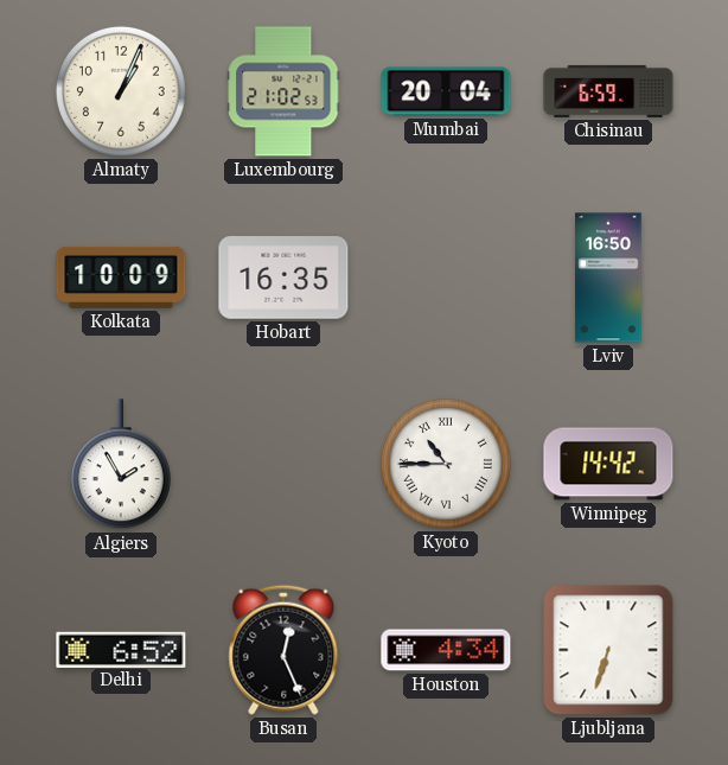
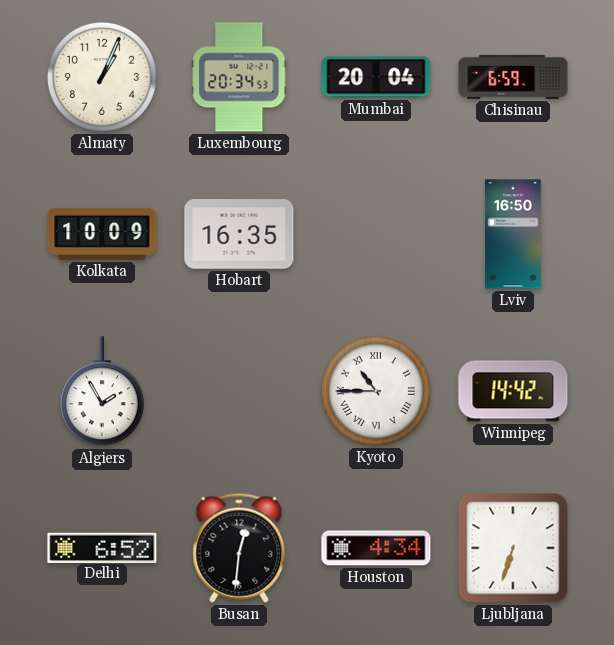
Luxembourg: 21:02 -> 20:34
Busan: 12:26 -> 12:31
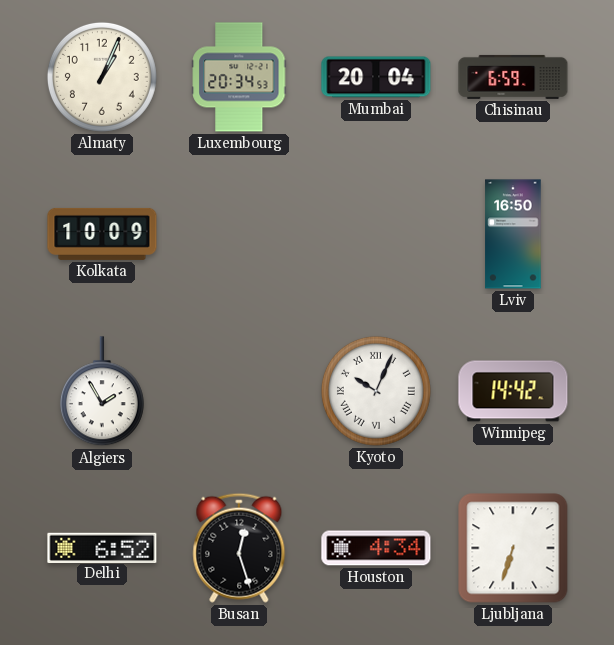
Hobart: 16:35 -> none
Kyoto: 10:45 -> 10:04
Busan: 12:31 -> 12:27
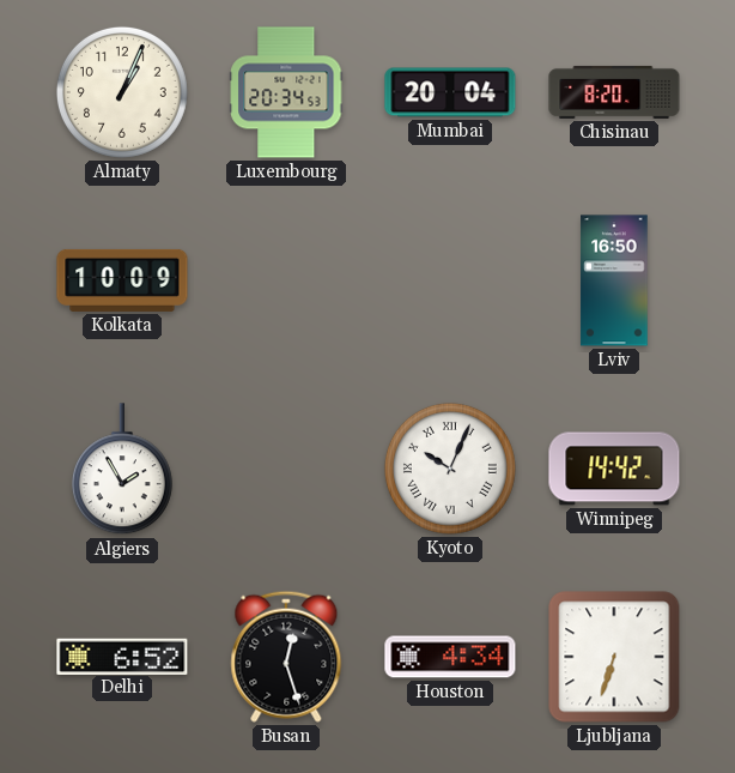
Chisinau: 6:59 -> 8:20
